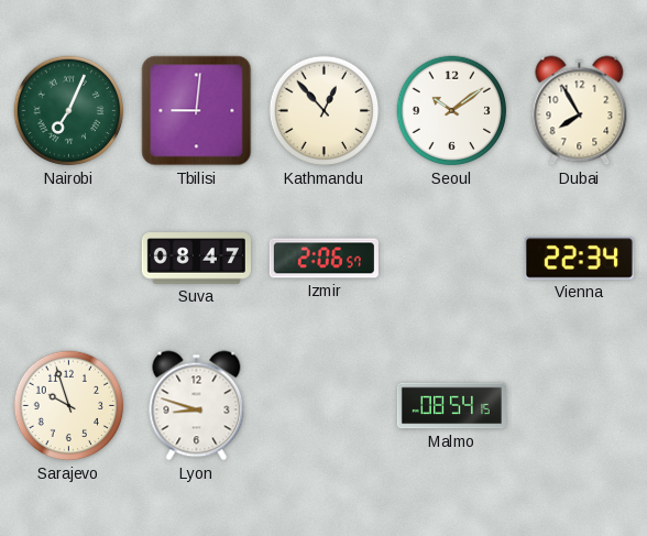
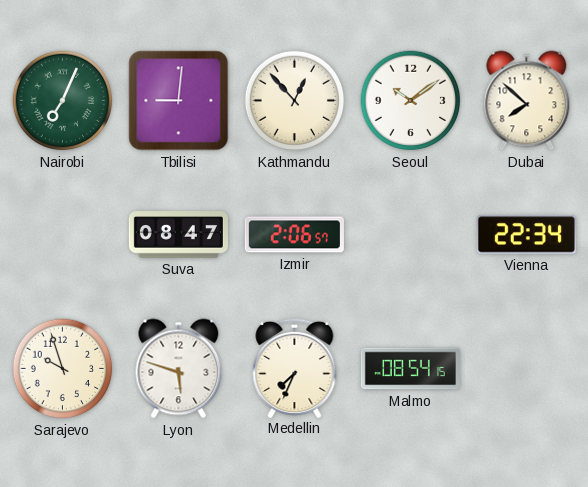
Dubai: 7:55 -> 7:52
Lyon: 8:48 -> 5:48
Medellin: none -> 7:34
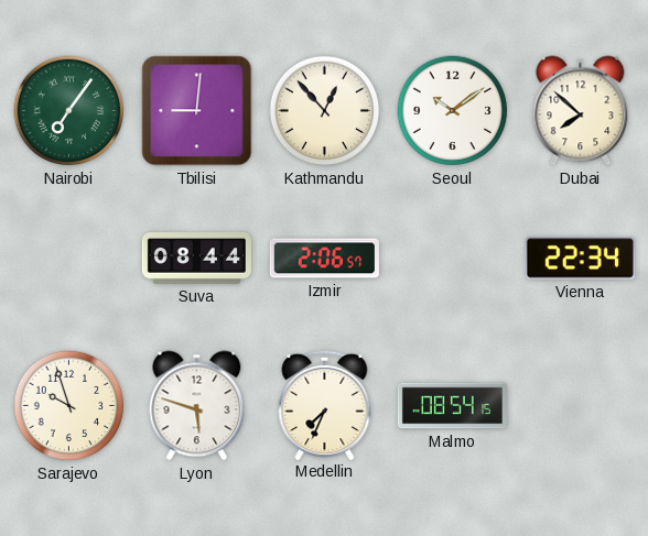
Nairobi: 7:04 -> 7:06
Suva: 08:47 -> 08:44
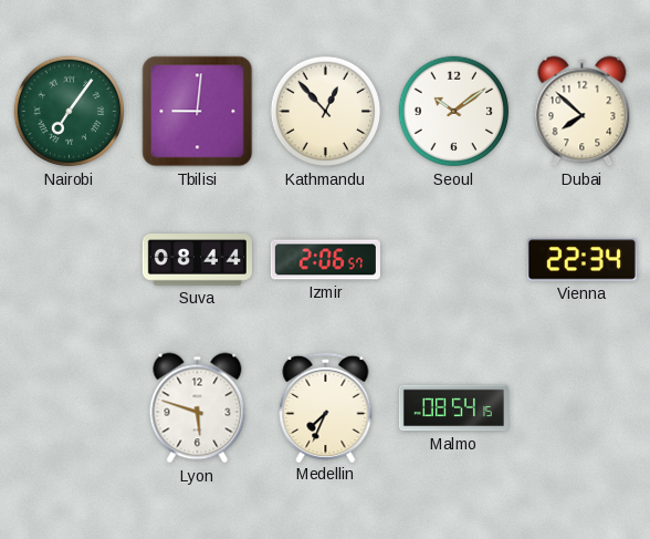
Sarajevo: 9:57 -> none
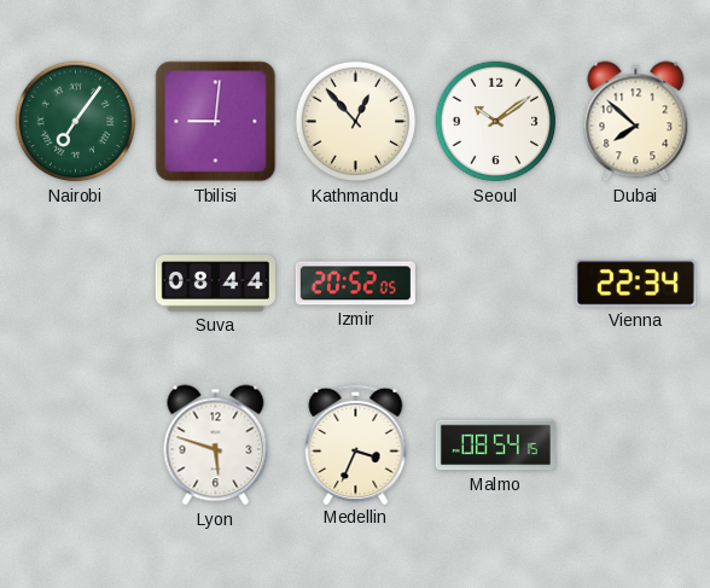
Izmir: 2:06 -> 20:52
Medellin: 7:34 -> 3:34
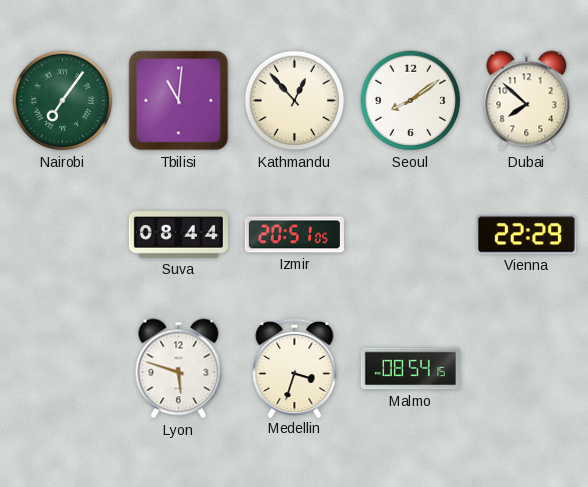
Tbilisi: 9:01 -> 11:01
Seoul: 10:09 -> 8:09
Izmir: 20:52 -> 20:51
Vienna: 22:34 -> 22:29
Medellin: 3:34 -> 3:33
